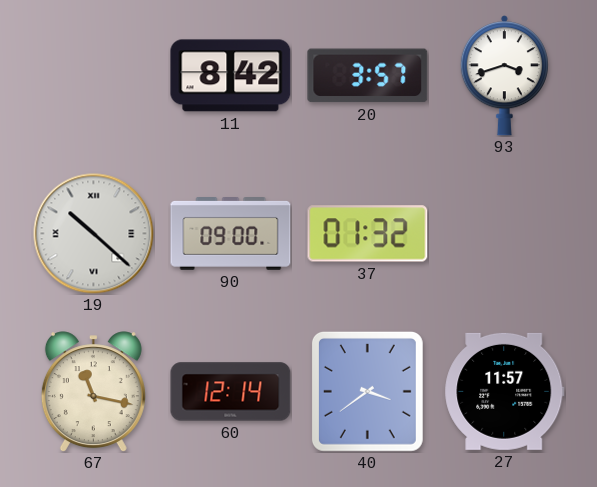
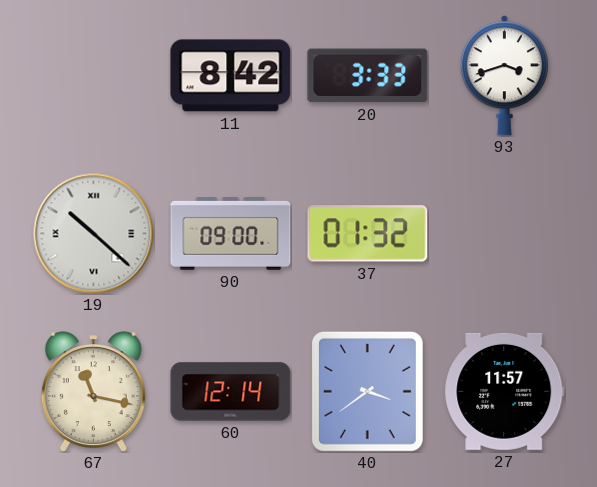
20: 3:57 -> 3:33
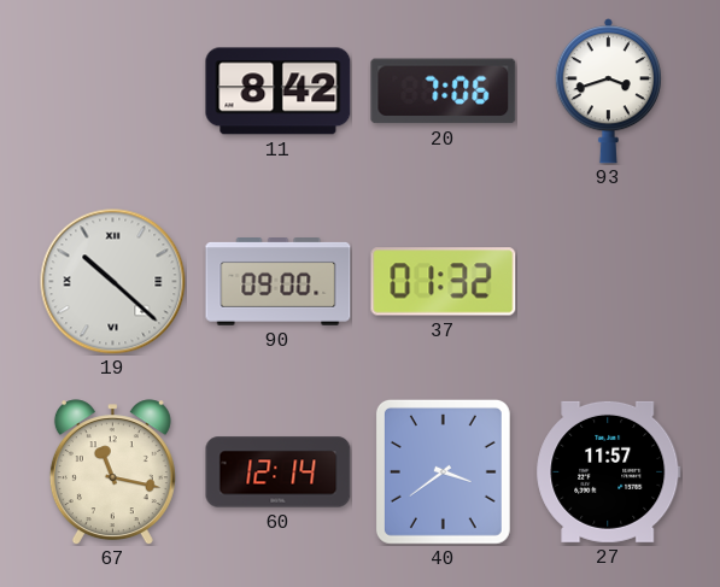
20: 3:33 -> 7:06
